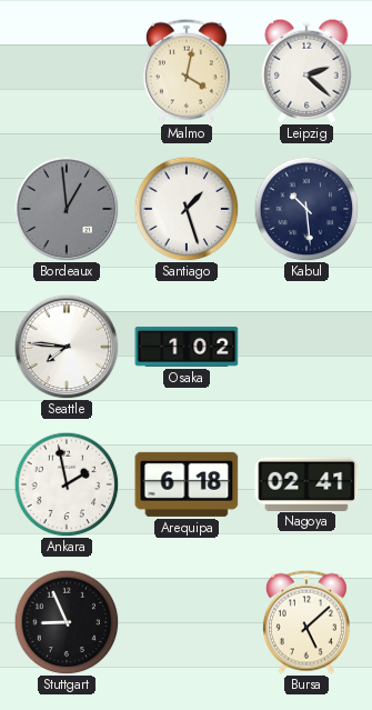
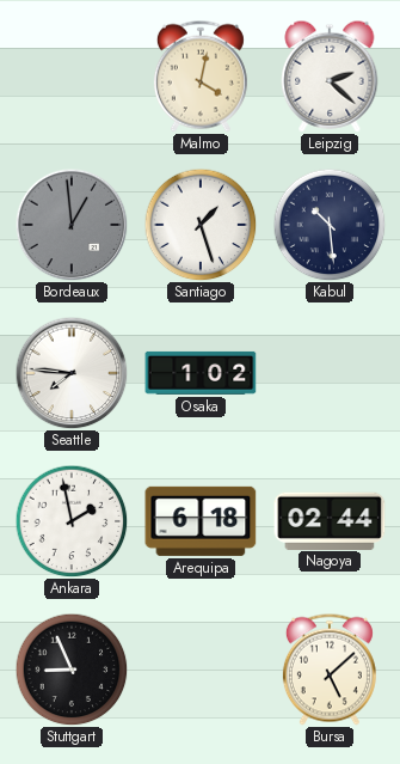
Nagoya: 02:41 -> 02:44
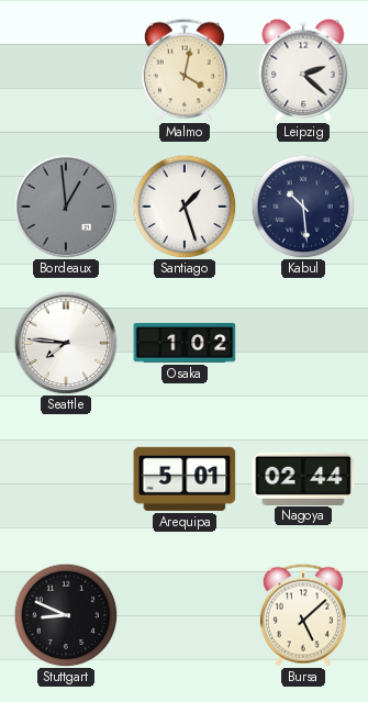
Ankara: 1:58 -> none
Arequipa: 6:18 -> 5:01
Stuttgart: 8:56 -> 8:49
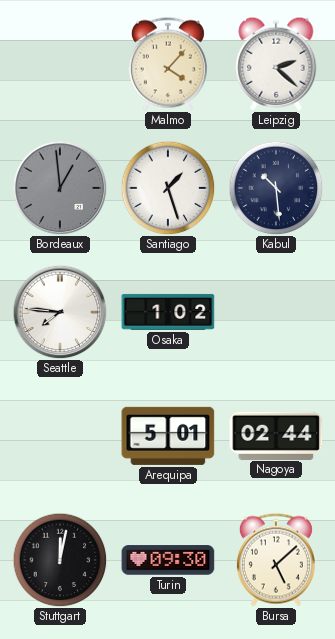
Malmo: 4:02 -> 4:07
Stuttgart: 8:49 -> 12:02
Turin: none -> 09:30
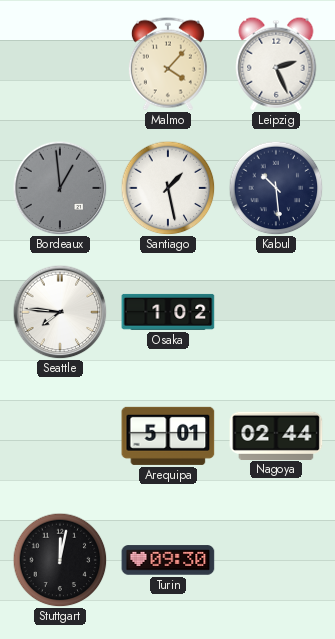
Leipzig: 2:22 -> 2:26
Santiago: 1:27 -> 1:28
Bursa: 5:08 -> none
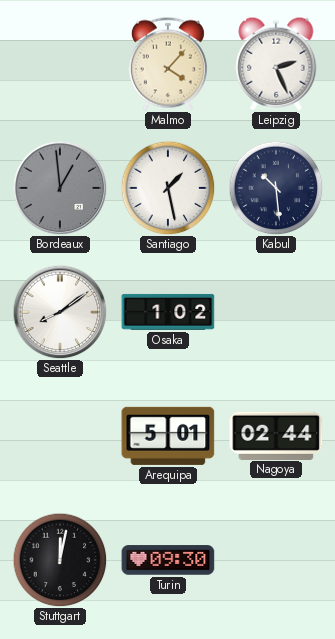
Seattle: 7:46 -> 8:09
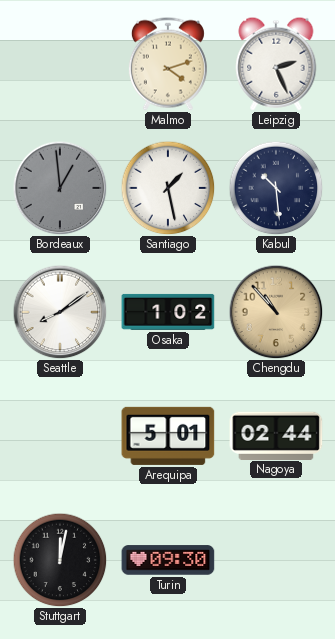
Malmo: 4:07 -> 4:12
Chengdu: none -> 10:53
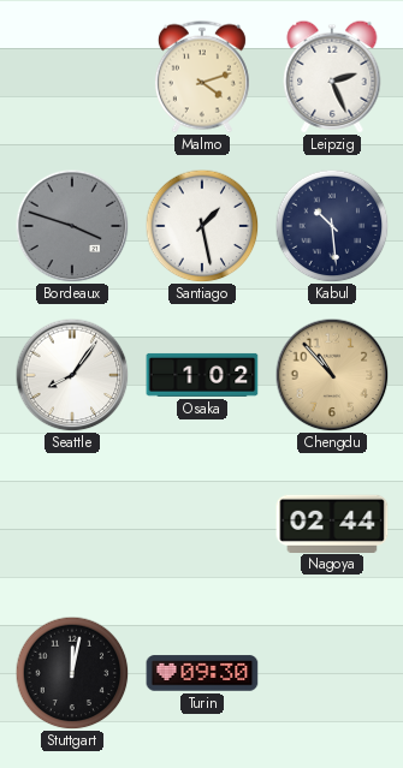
Bordeaux: 12:59 -> 3:48
Seattle: 8:09 -> 8:06
Arequipa: 5:01 -> none
